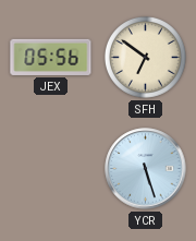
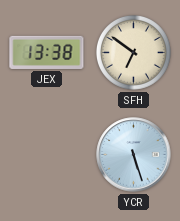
JEX: 05:56 -> 13:38
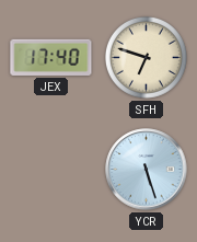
JEX: 13:38 -> 17:40
SFH: 6:51 -> 6:48
